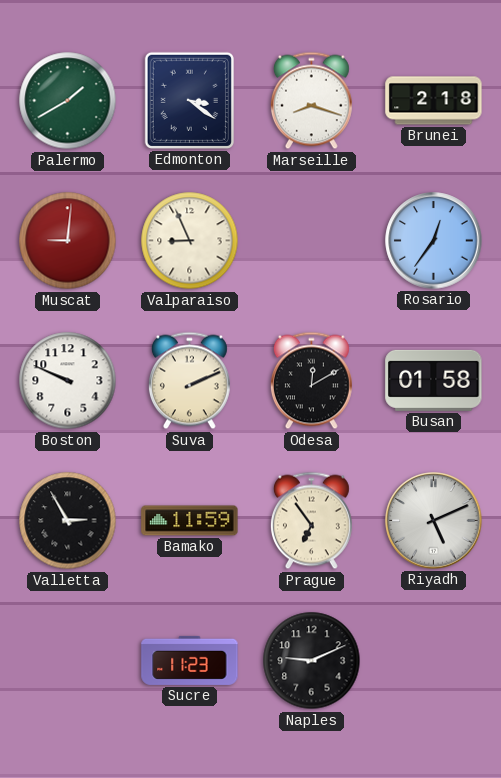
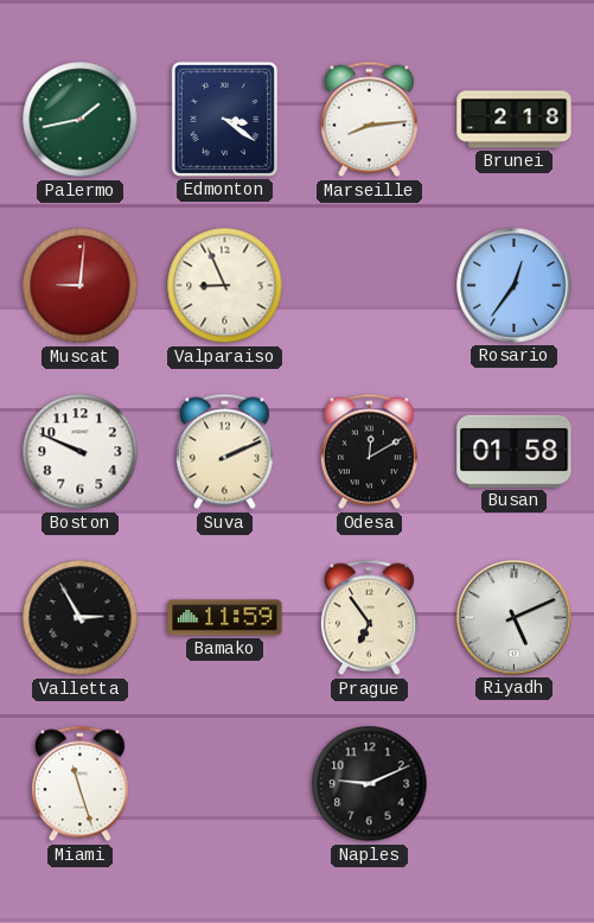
Palermo: 1:40 -> 1:43
Marseille: 8:18 -> 8:14
Miami: none -> 11:27
Sucre: 11:23 -> none
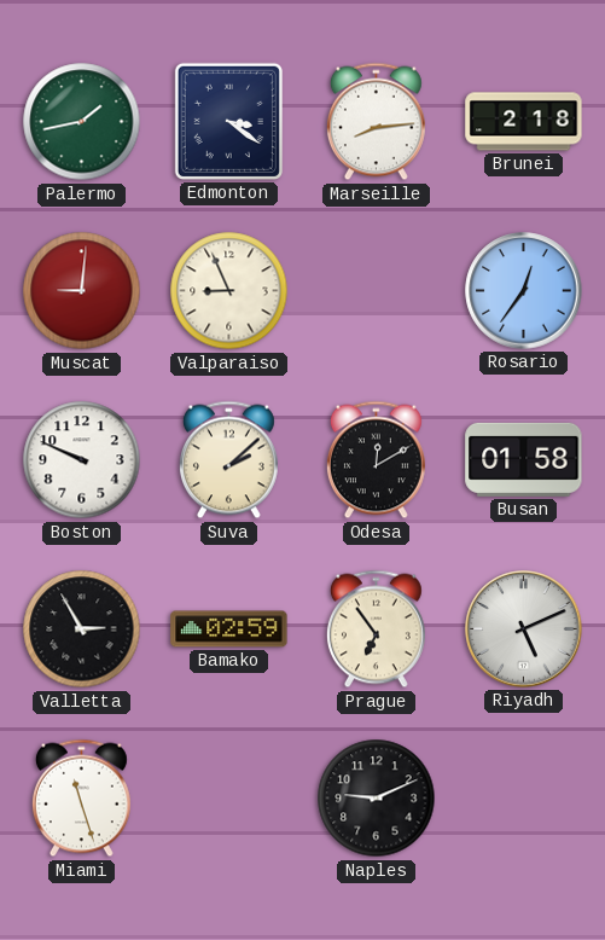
Suva: 2:11 -> 2:08
Bamako: 11:59 -> 02:59
